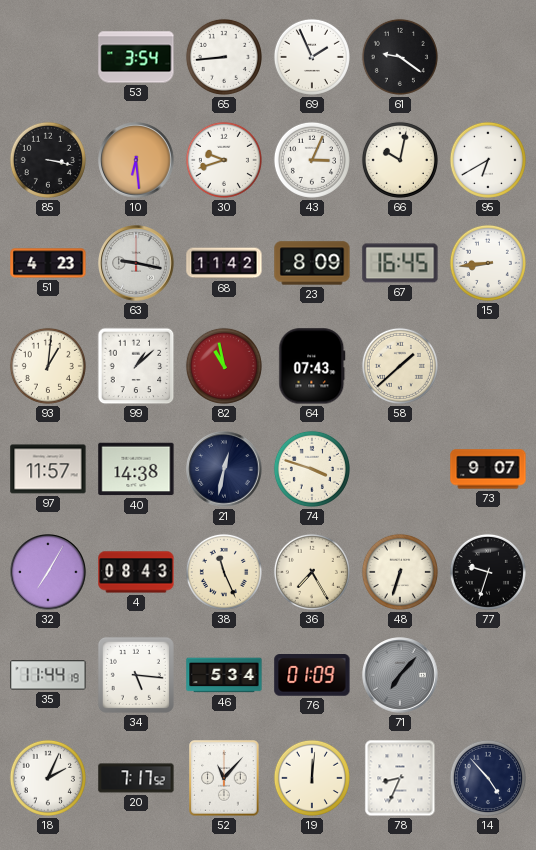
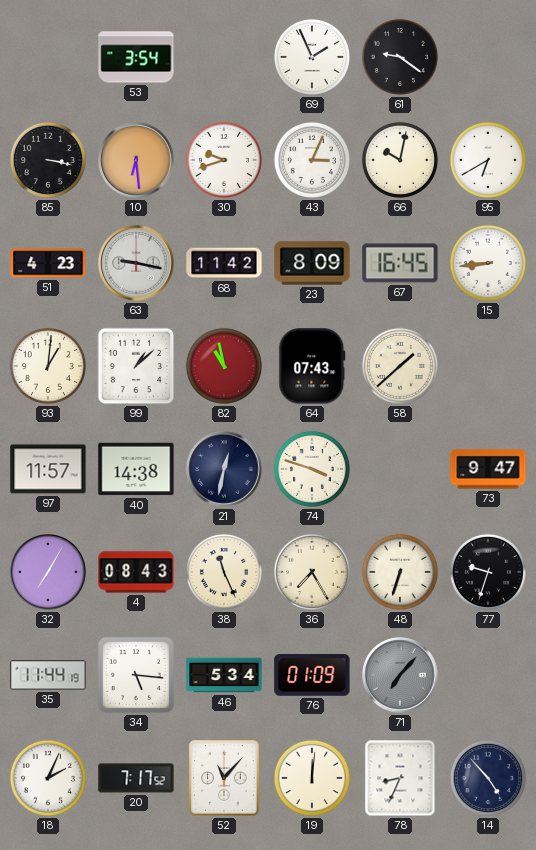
65: 8:44 -> none
73: 9:07 -> 9:47
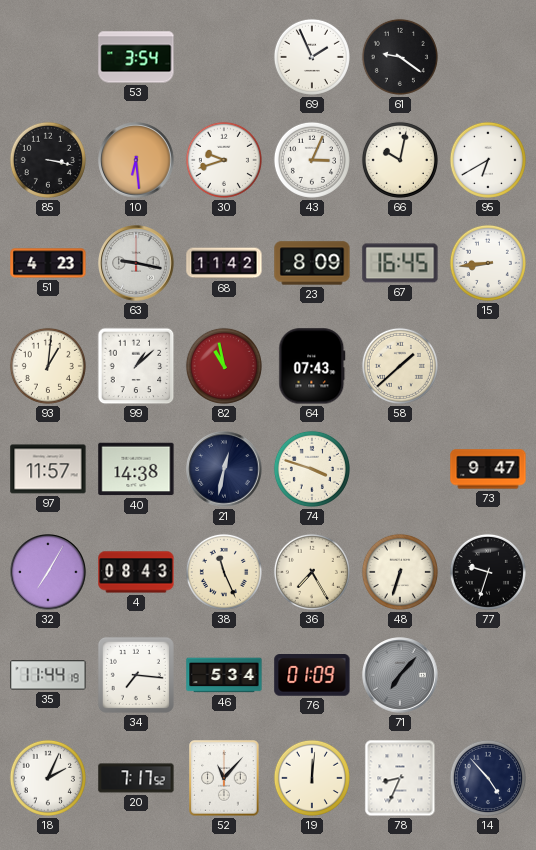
34: 5:16 -> 7:16
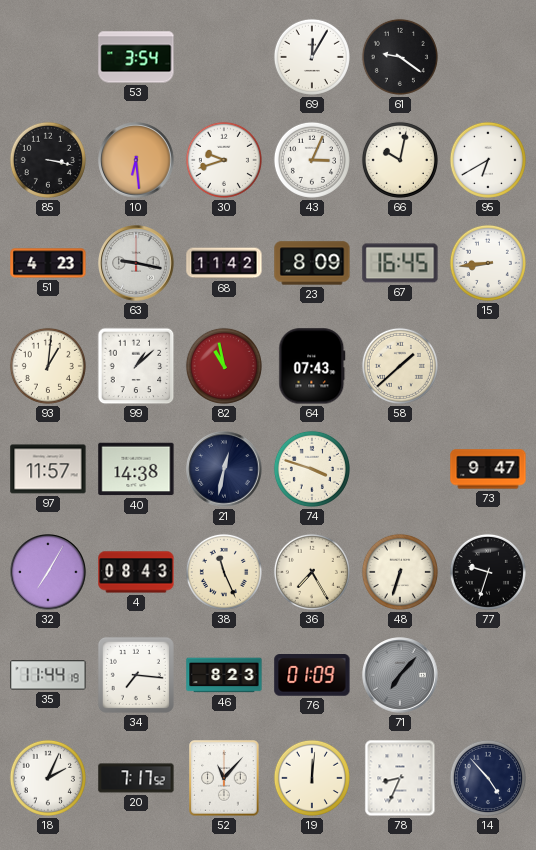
69: 1:56 -> 12:05
46: 5:34 -> 8:23
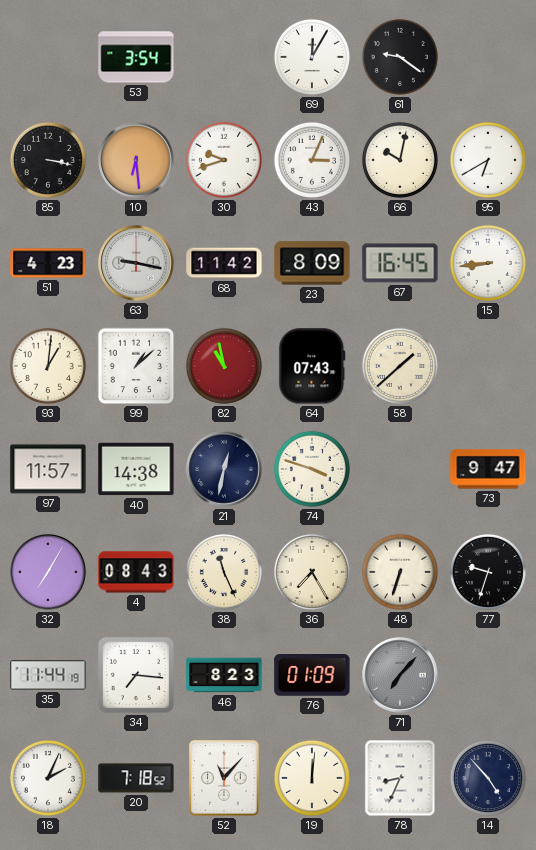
20: 7:17 -> 7:18
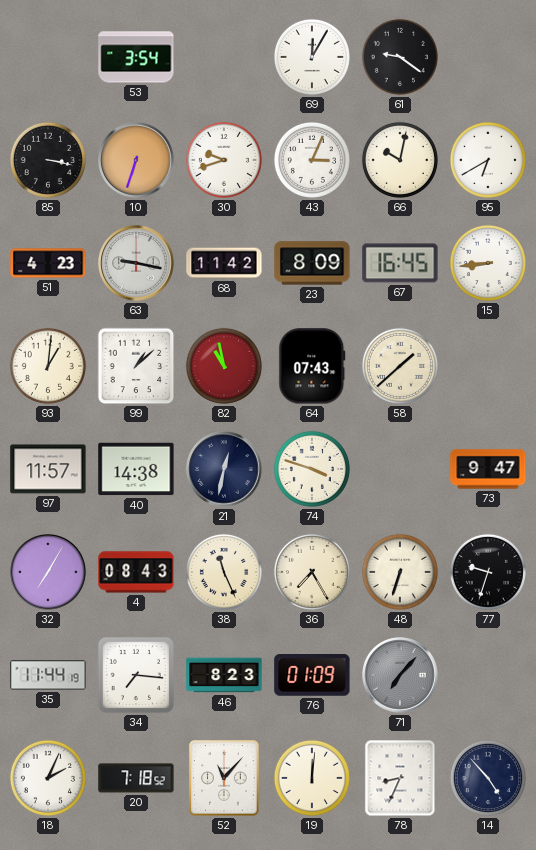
10: 6:29 -> 6:33
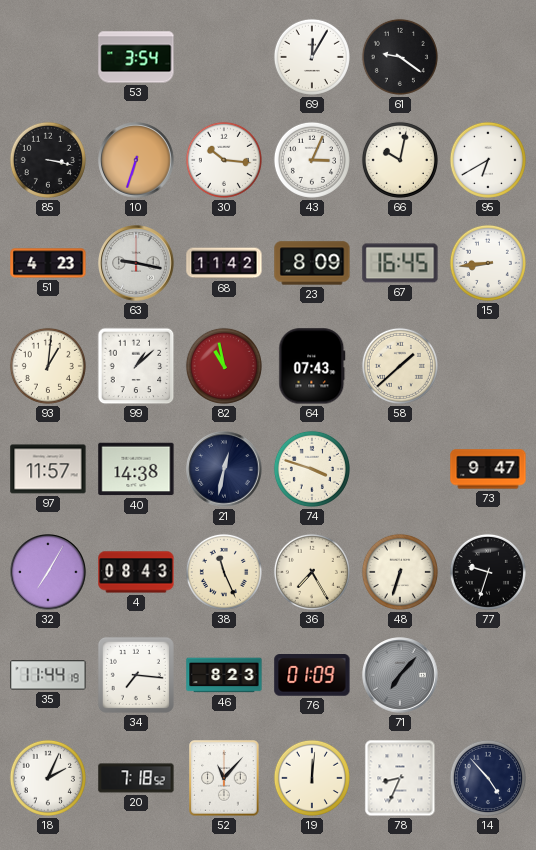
30: 9:42 -> 10:16
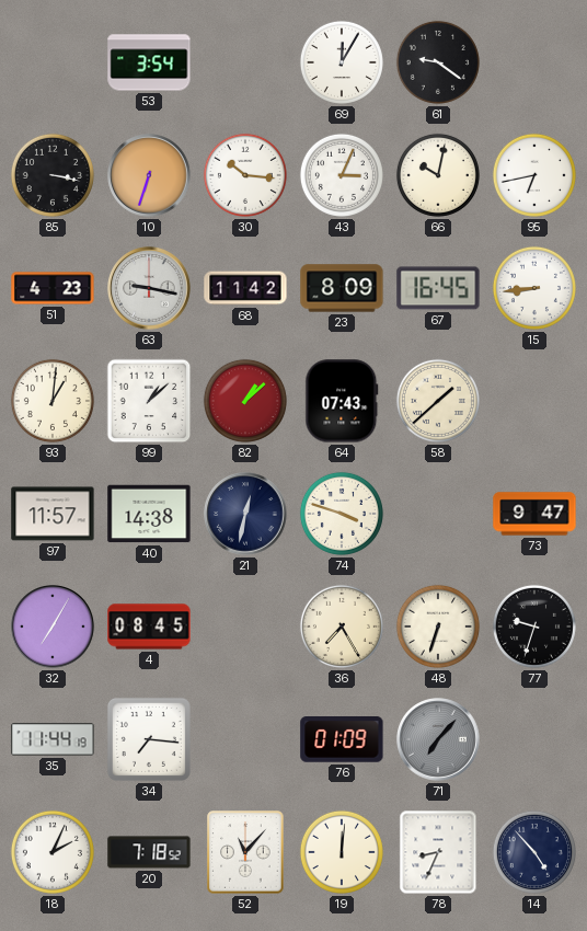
95: 6:40 -> 6:43
82: 10:58 -> 1:08
4: 08:43 -> 08:45
38: 11:26 -> none
46: 8:23 -> none
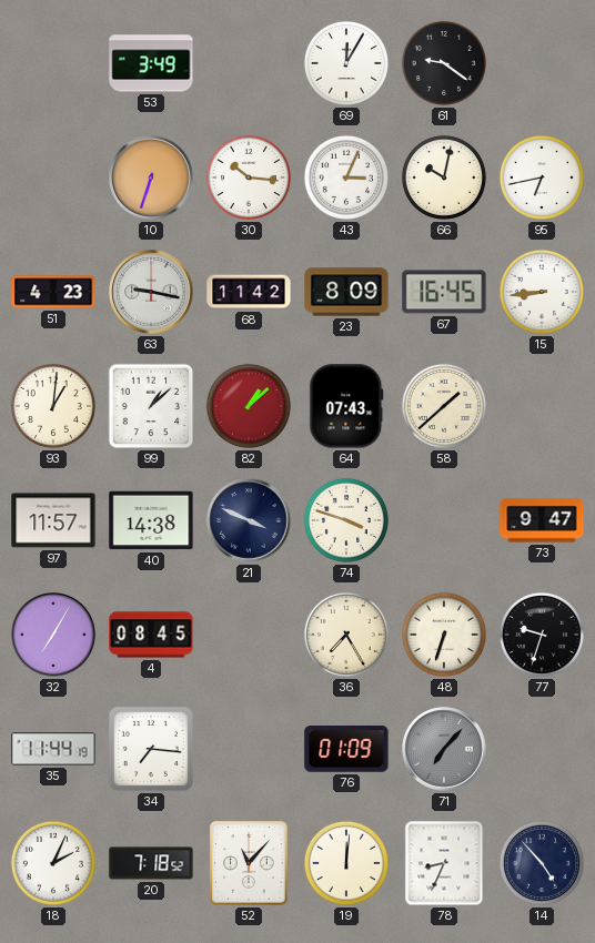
53: 3:54 -> 3:49
85: 3:17 -> none
21: 12:32 -> 3:49
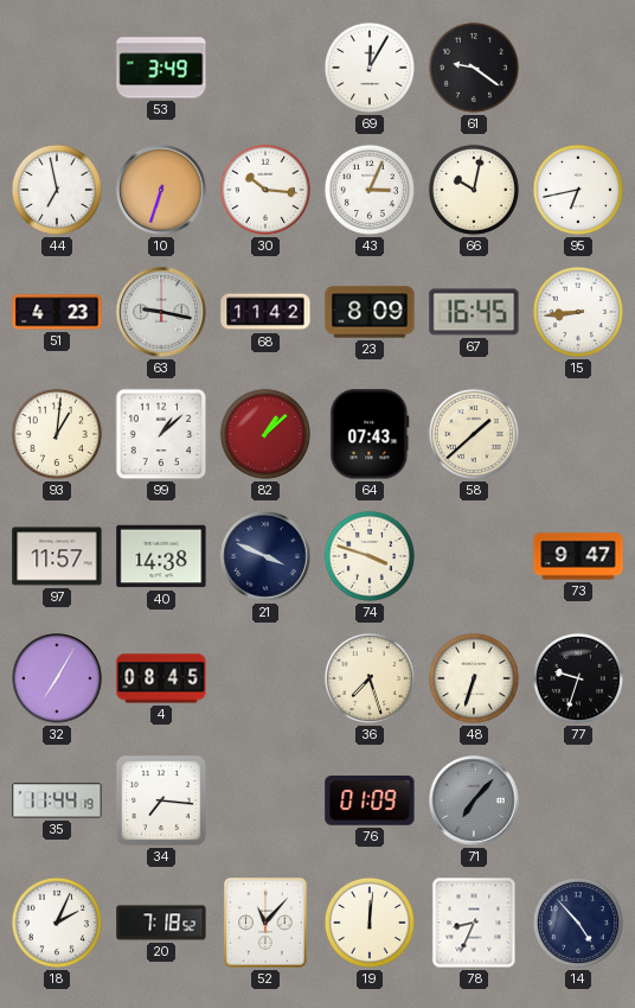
44: none -> 6:58
36: 7:25 -> 7:27
